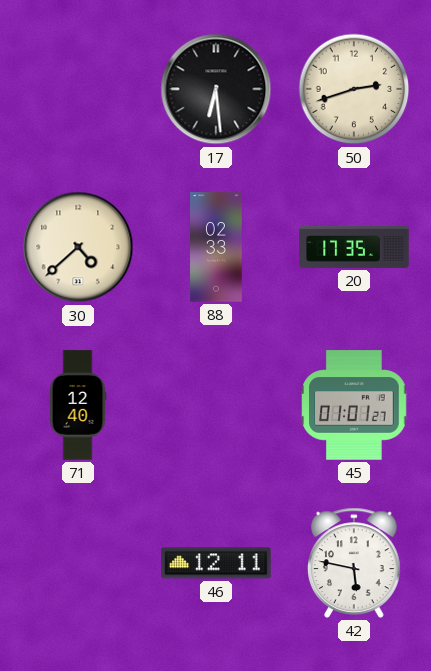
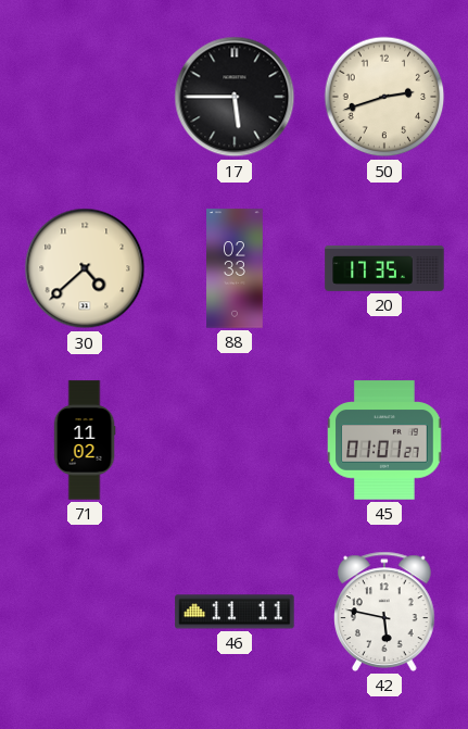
17: 6:29 -> 5:45
71: 12:40 -> 11:02
46: 12:11 -> 11:11
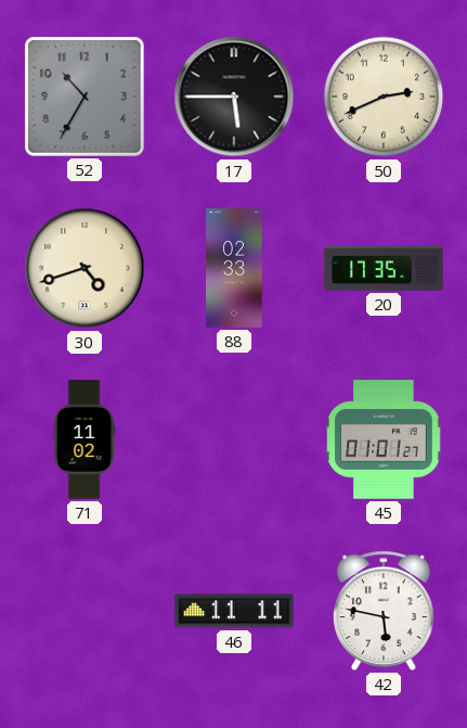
52: none -> 10:35
50: 2:42 -> 2:41
30: 4:38 -> 4:42
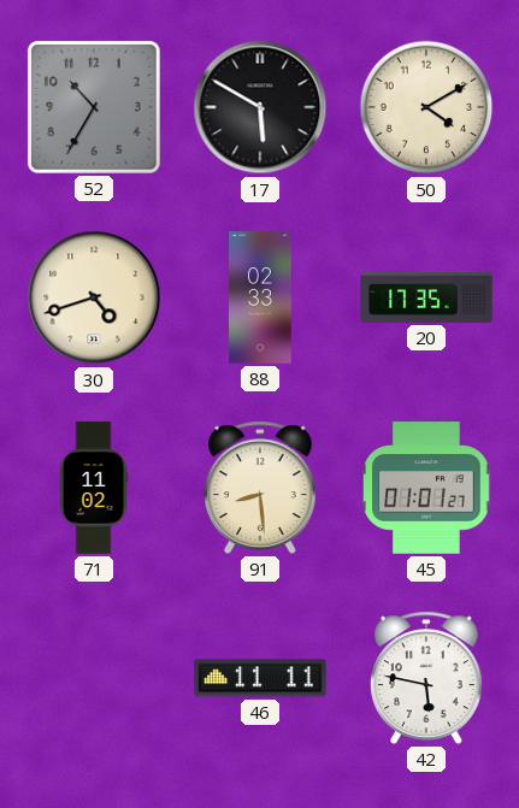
17: 5:45 -> 5:50
50: 2:41 -> 4:10
91: none -> 8:29
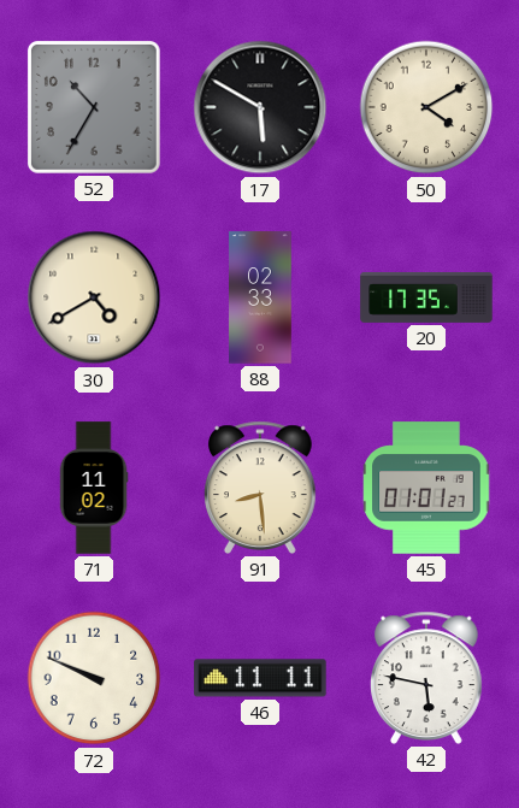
30: 4:42 -> 4:40
72: none -> 9:49
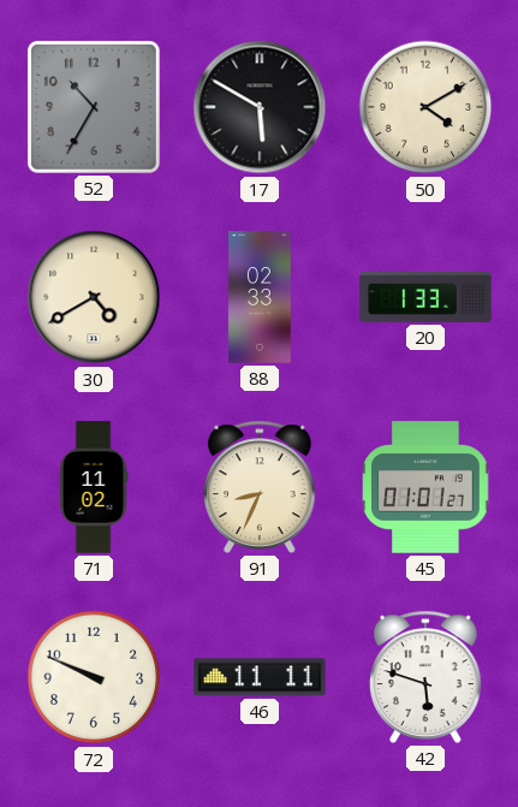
20: 17:35 -> 1:33
91: 8:29 -> 8:34
42: 5:47 -> 5:48
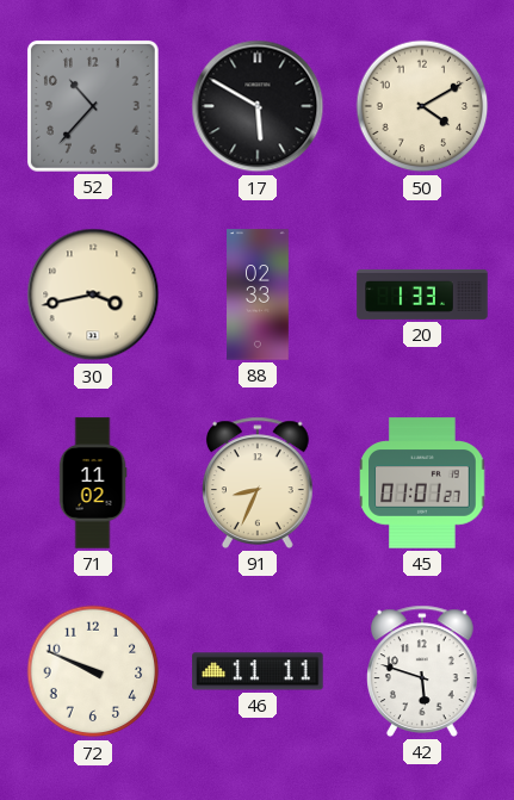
52: 10:35 -> 10:37
30: 4:40 -> 3:43
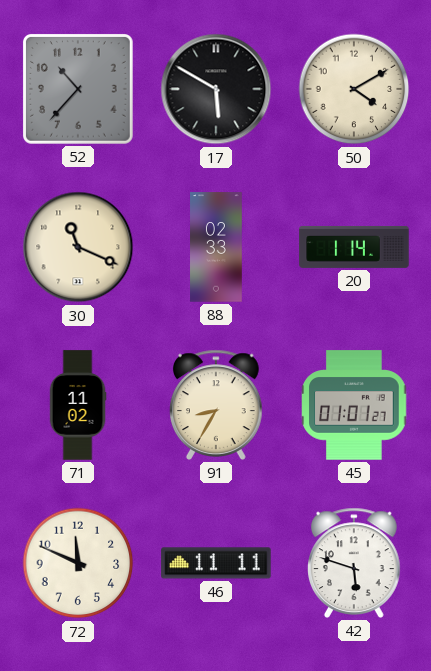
30: 3:43 -> 11:19
20: 1:33 -> 1:14
91: 8:34 -> 8:35
72: 9:49 -> 11:49
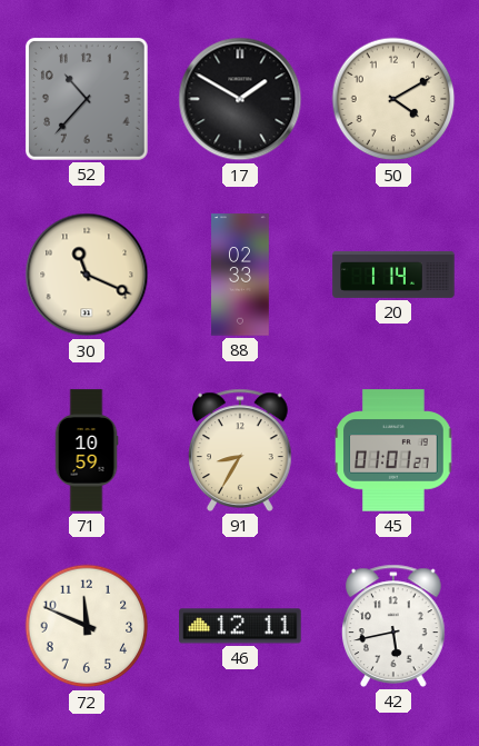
17: 5:50 -> 1:50
71: 11:02 -> 10:59
46: 11:11 -> 12:11
42: 5:48 -> 5:43
